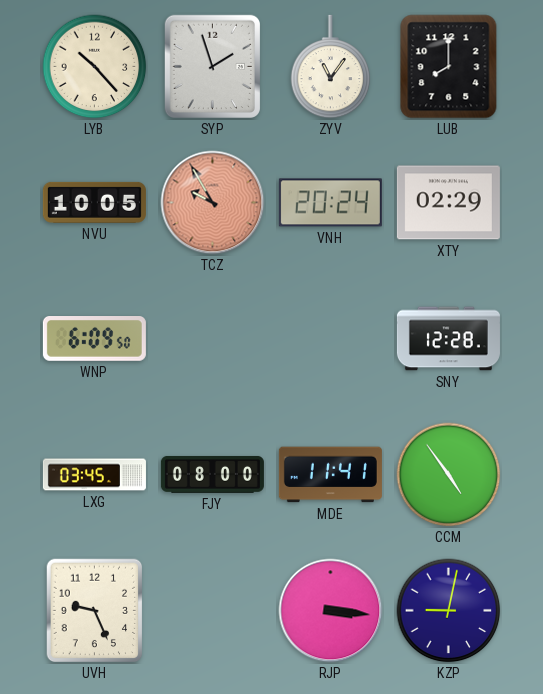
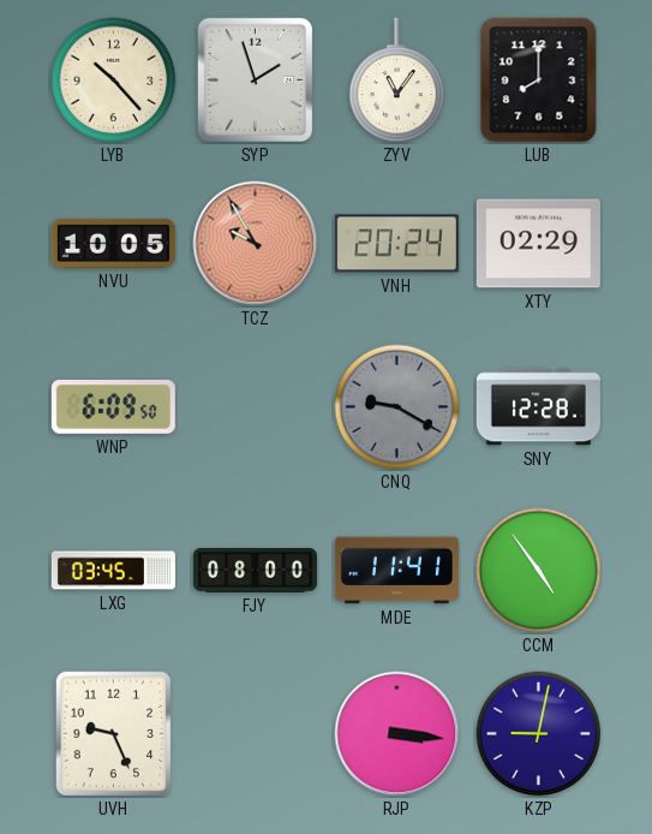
CNQ: none -> 9:20
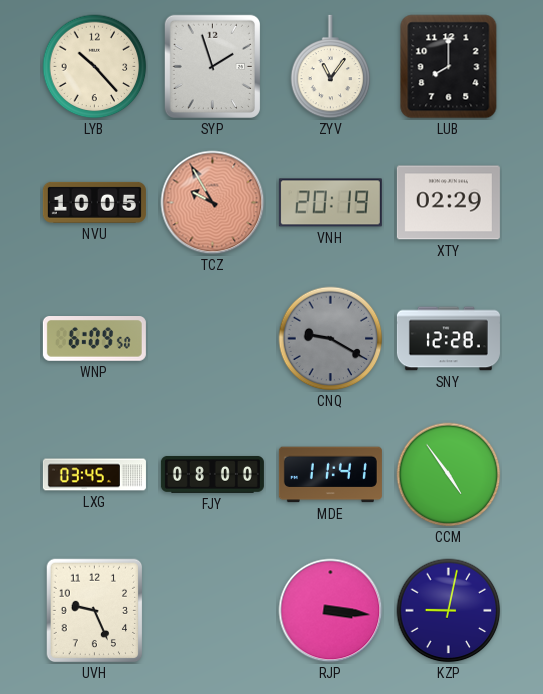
VNH: 20:24 -> 20:19
